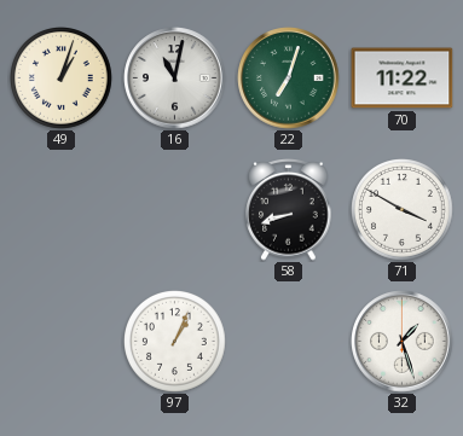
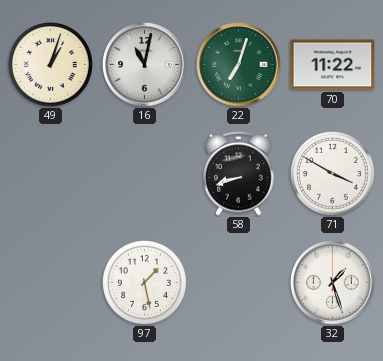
97: 1:04 -> 1:28
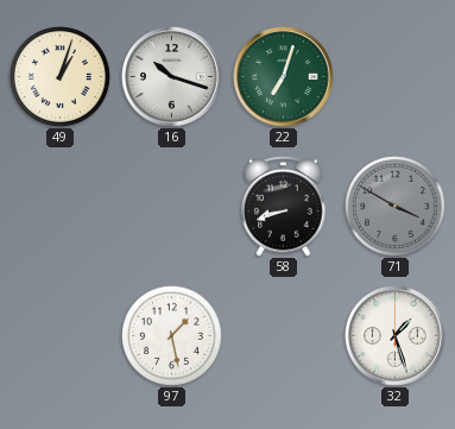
16: 11:02 -> 10:18
70: 11:22 -> none
71 dial: white -> grey
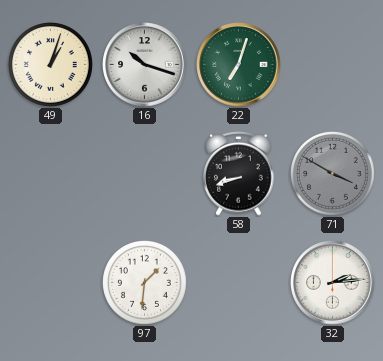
97: 1:28 -> 1:31
32: 1:27 -> 2:14
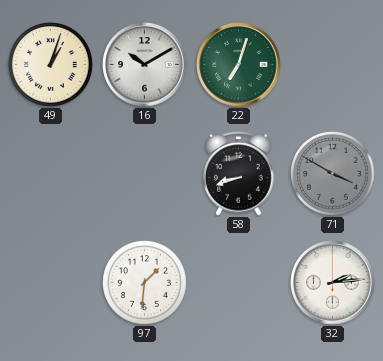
16: 10:18 -> 10:10
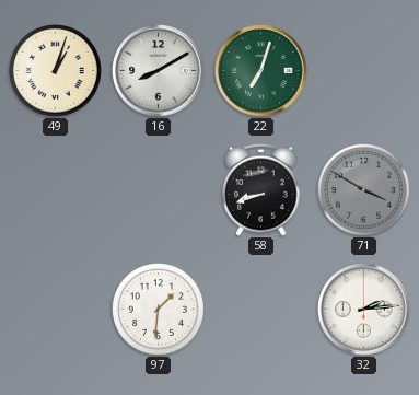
16: 10:10 -> 8:10
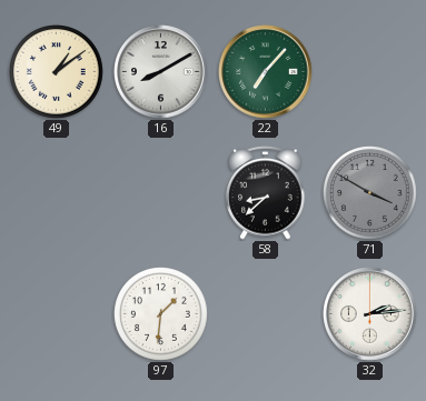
49: 1:03 -> 1:09
22: 7:03 -> 7:07
58: 8:42 -> 8:38
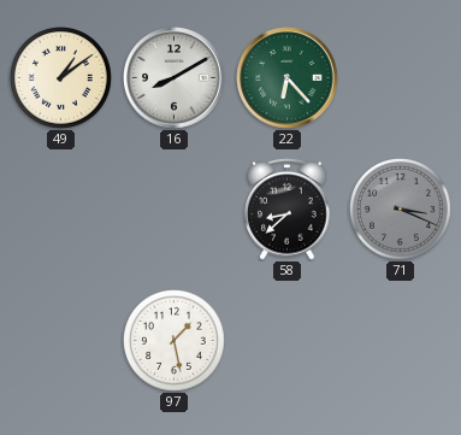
22: 7:07 -> 6:23
71: 3:50 -> 3:19
97: 1:31 -> 1:28
32: 2:14 -> none
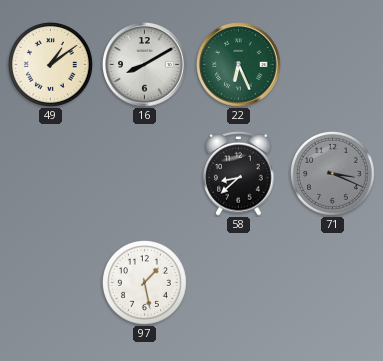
22: 6:23 -> 6:26
